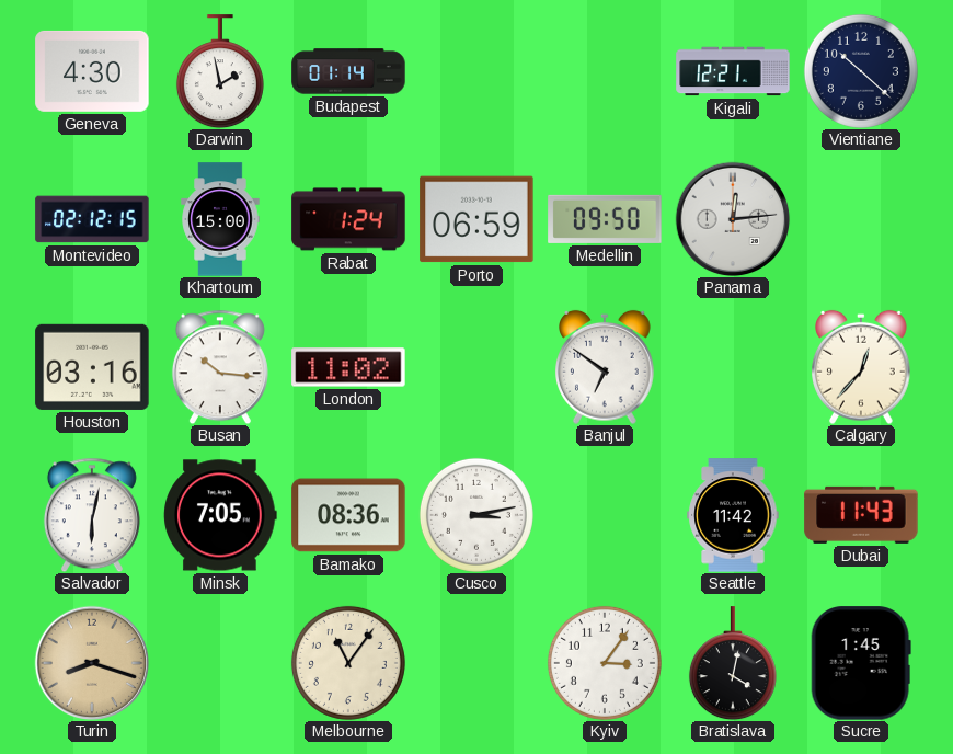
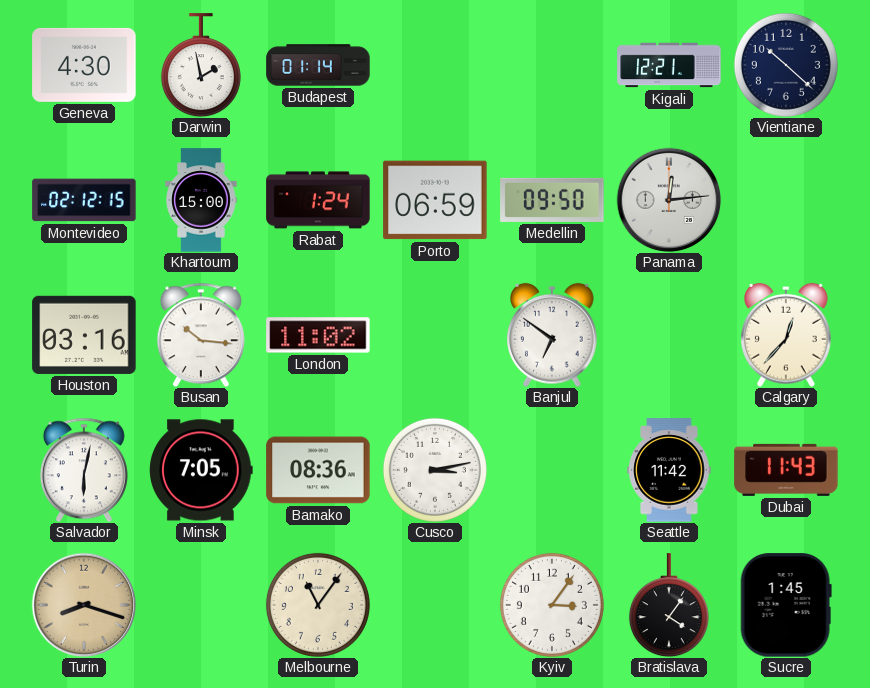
Bratislava: 4:02 -> 4:06
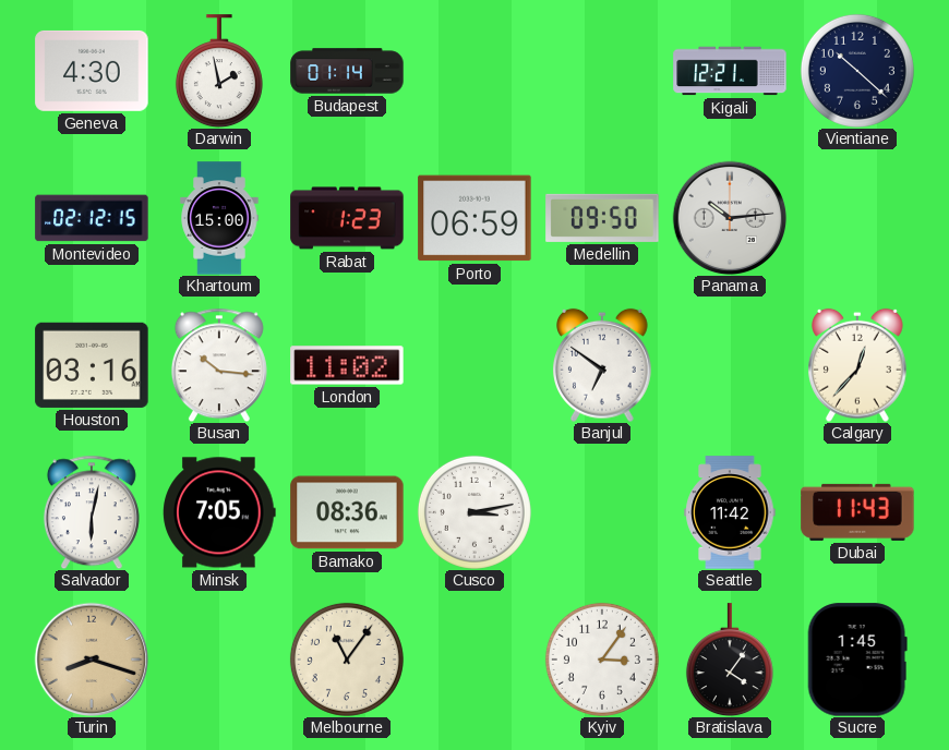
Rabat: 1:24 -> 1:23
Panama: 12:14 -> 10:14
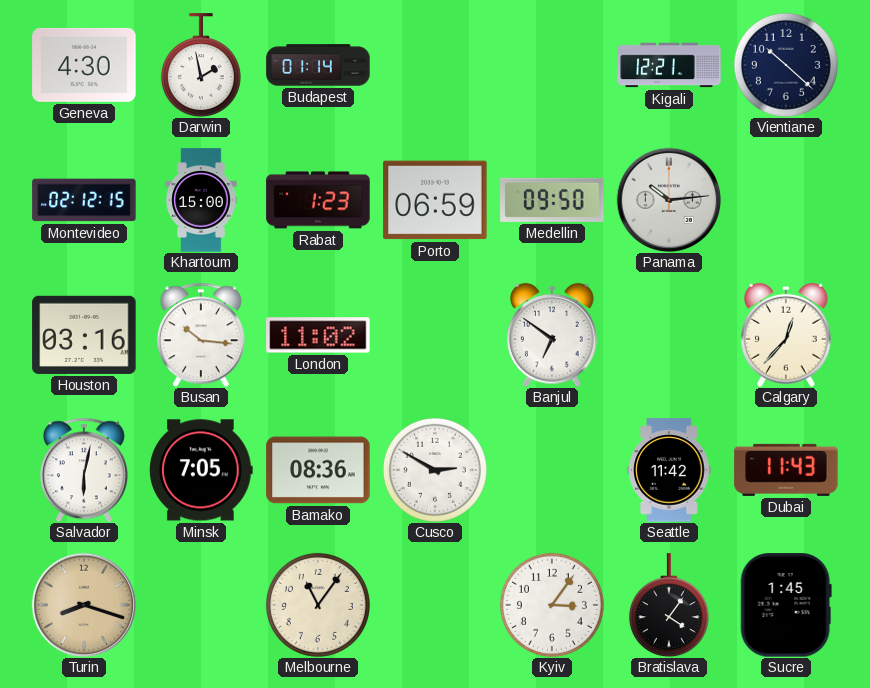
Cusco: 3:13 -> 2:50
